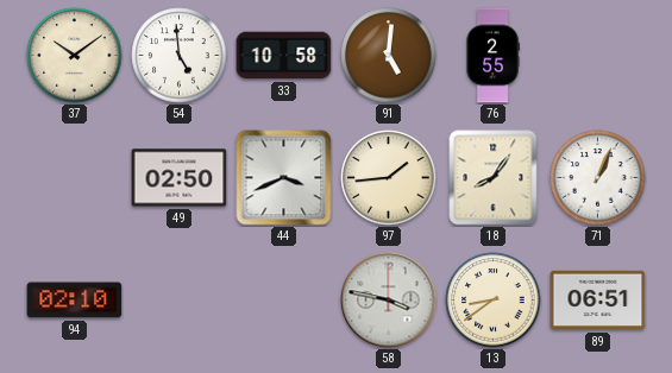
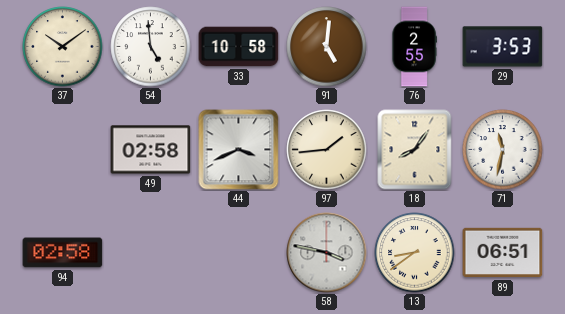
29: none -> 3:53
49: 02:50 -> 02:58
71: 1:04 -> 11:32
94: 02:10 -> 02:58
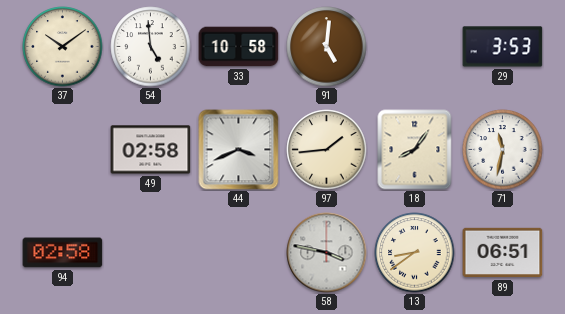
76: 2:55 -> none
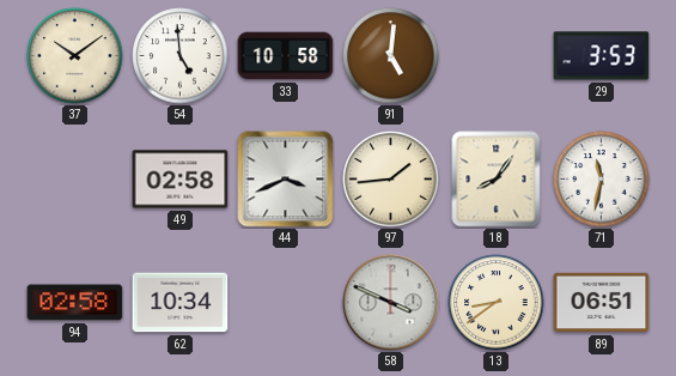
62: none -> 10:34
58: 3:47 -> 3:49
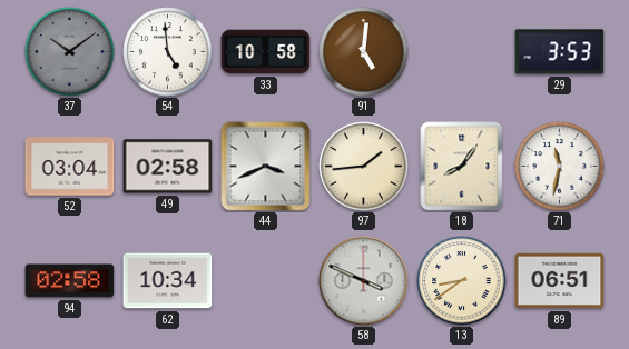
37 dial: cream -> grey
52: none -> 03:04
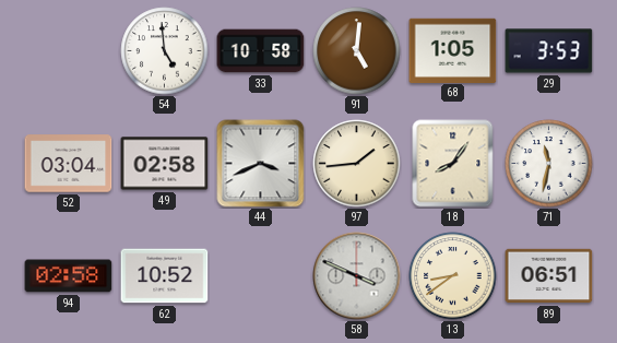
37: 10:09 -> none
68: none -> 1:05
62: 10:34 -> 10:52
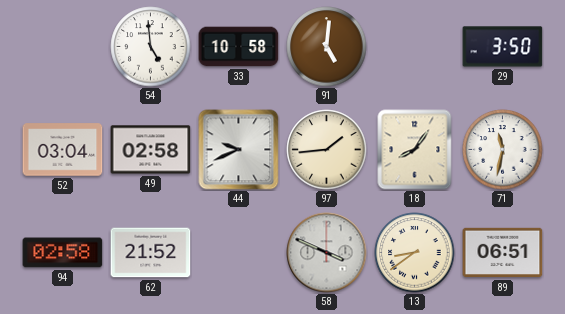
68: 1:05 -> none
29: 3:53 -> 3:50
44: 3:41 -> 9:41
62: 10:52 -> 21:52
